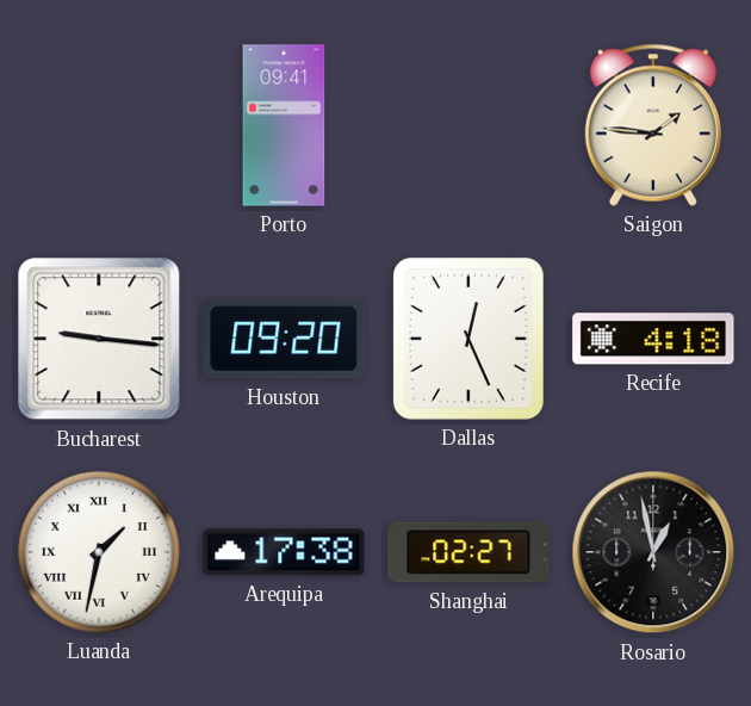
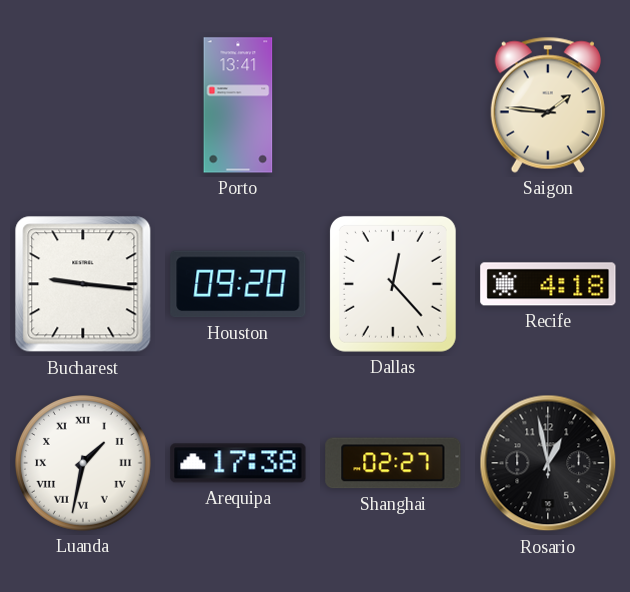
Porto: 09:41 -> 13:41
Dallas: 12:26 -> 12:23
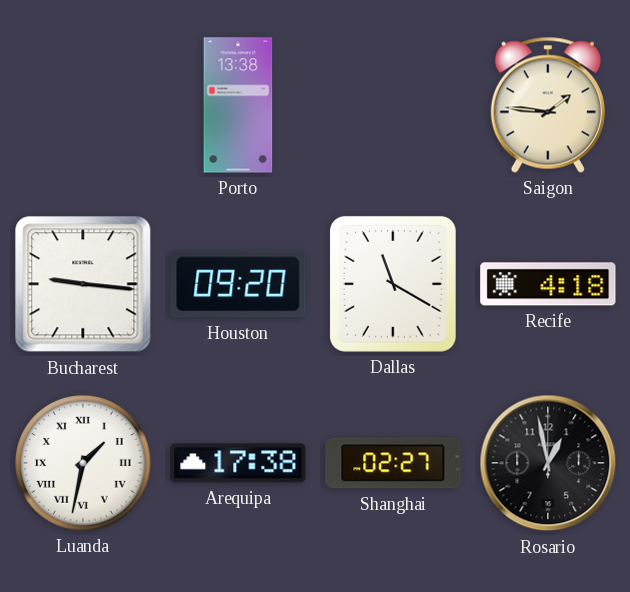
Porto: 13:41 -> 13:38
Dallas: 12:23 -> 11:20
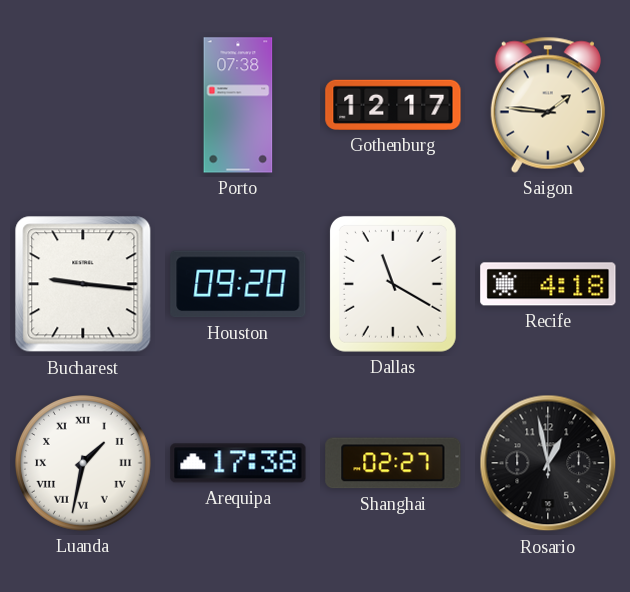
Porto: 13:38 -> 07:38
Gothenburg: none -> 12:17
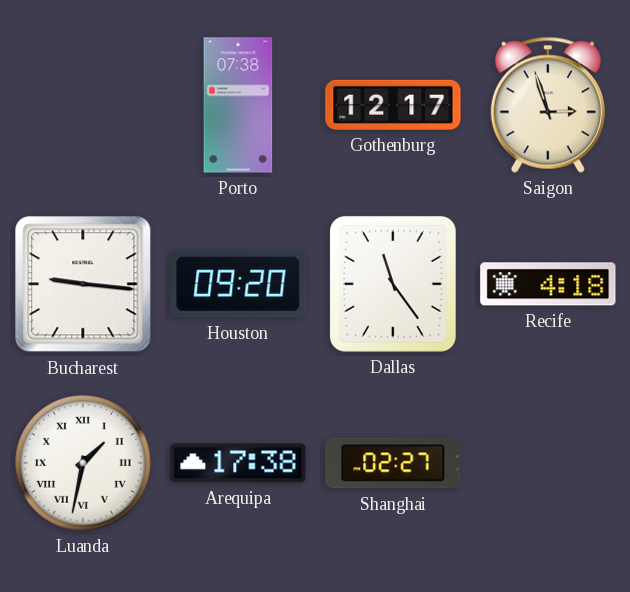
Saigon: 1:46 -> 2:57
Dallas: 11:20 -> 11:24
Rosario: 12:58 -> none
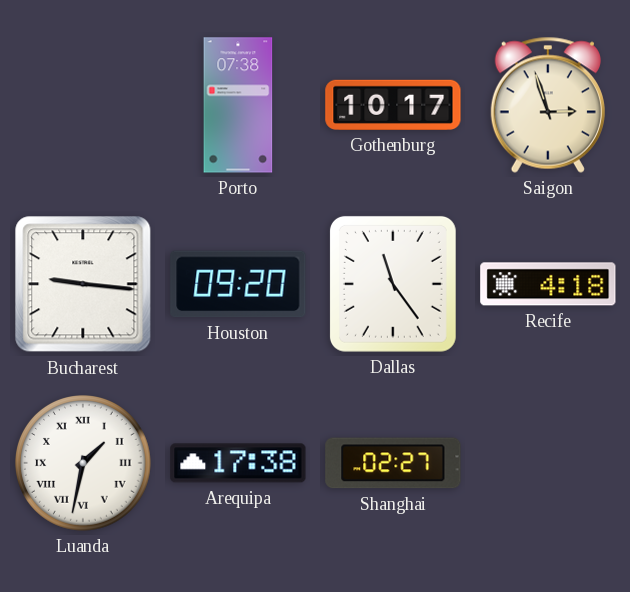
Gothenburg: 12:17 -> 10:17
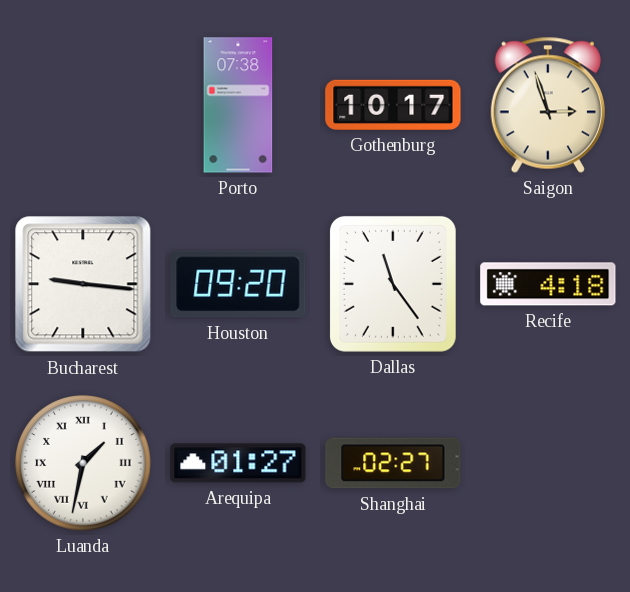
Arequipa: 17:38 -> 01:27
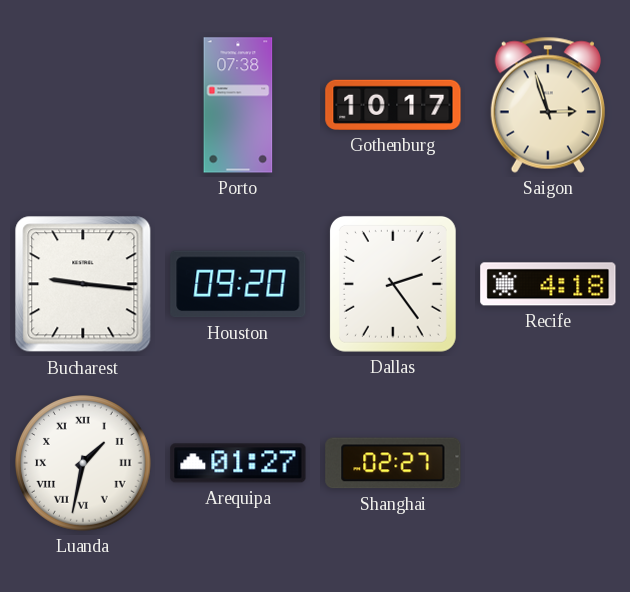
Dallas: 11:24 -> 2:24
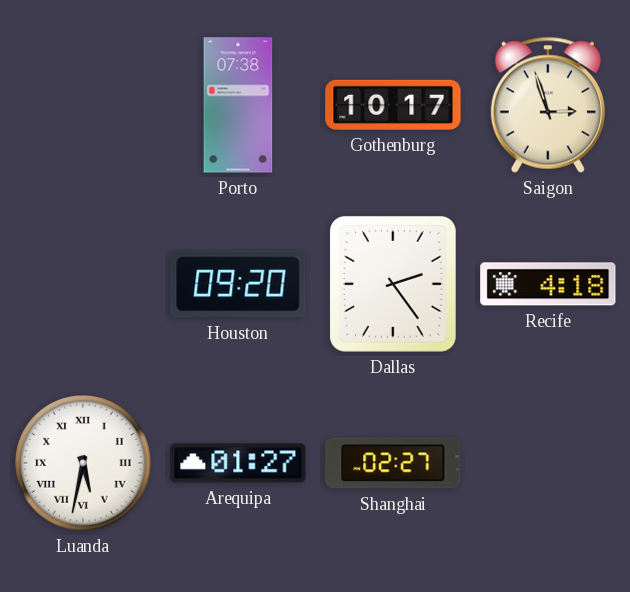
Bucharest: 9:16 -> none
Luanda: 1:32 -> 5:32
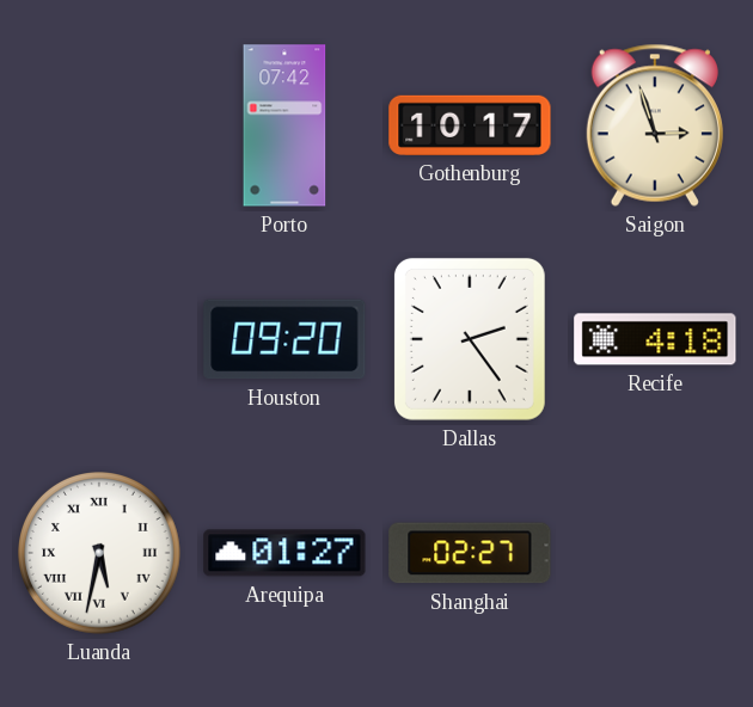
Porto: 07:38 -> 07:42
